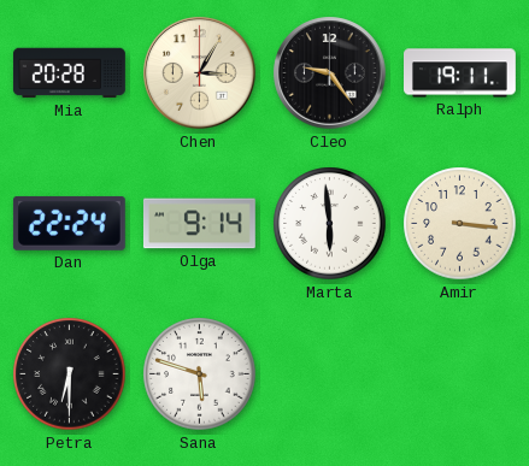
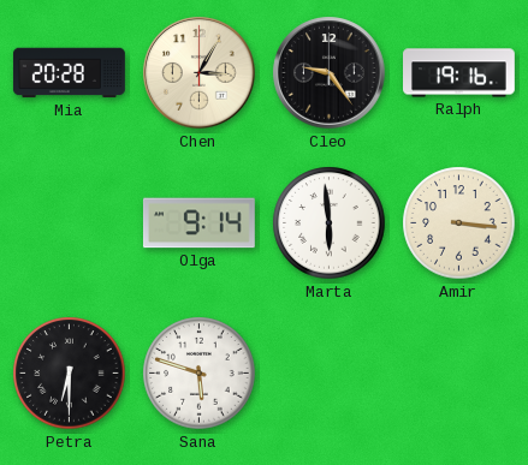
Ralph: 19:11 -> 19:16
Dan: 22:24 -> none
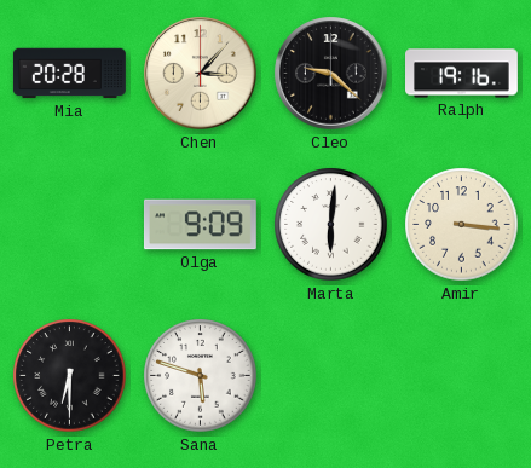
Chen: 3:05 -> 3:07
Cleo: 9:24 -> 9:22
Olga: 9:14 -> 9:09
Marta: 5:59 -> 6:01
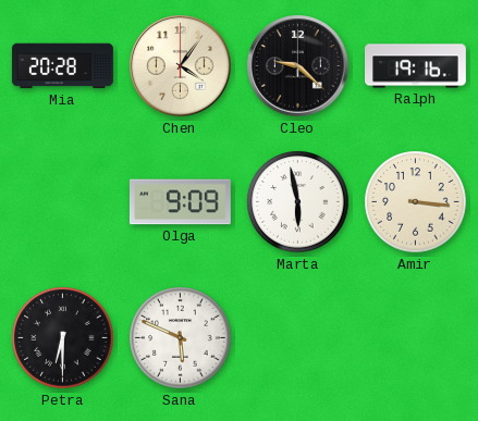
Chen: 3:07 -> 4:06
Marta: 6:01 -> 5:58
Sana: 5:48 -> 5:49
